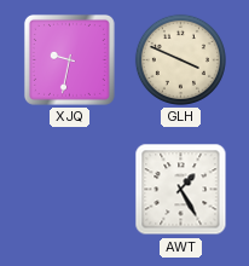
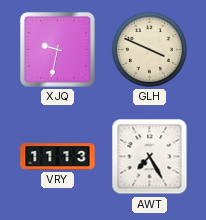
VRY: none -> 11:13
AWT: 1:25 -> 7:25
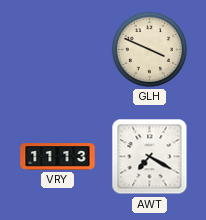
XJQ: 9:32 -> none
AWT: 7:25 -> 7:20
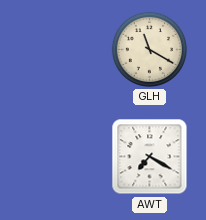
GLH: 3:49 -> 11:20
VRY: 11:13 -> none
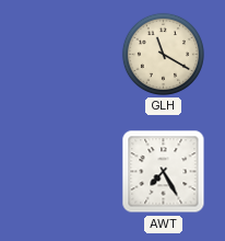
AWT: 7:20 -> 7:25
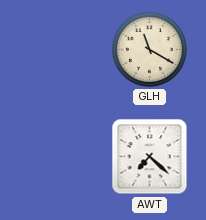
AWT: 7:25 -> 7:22
